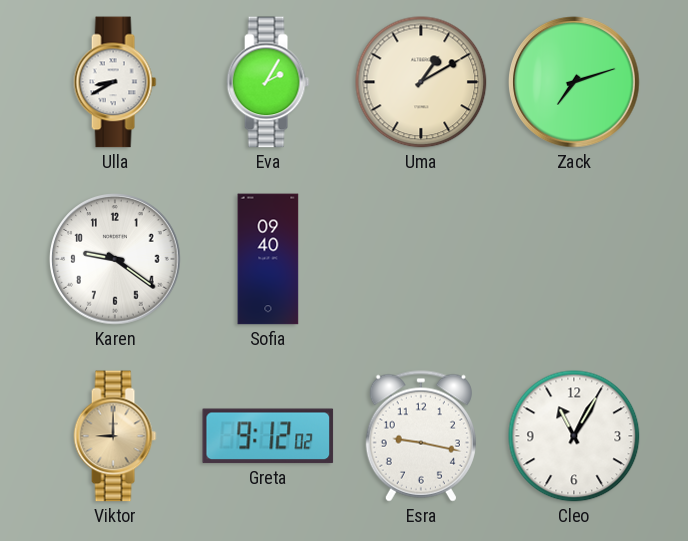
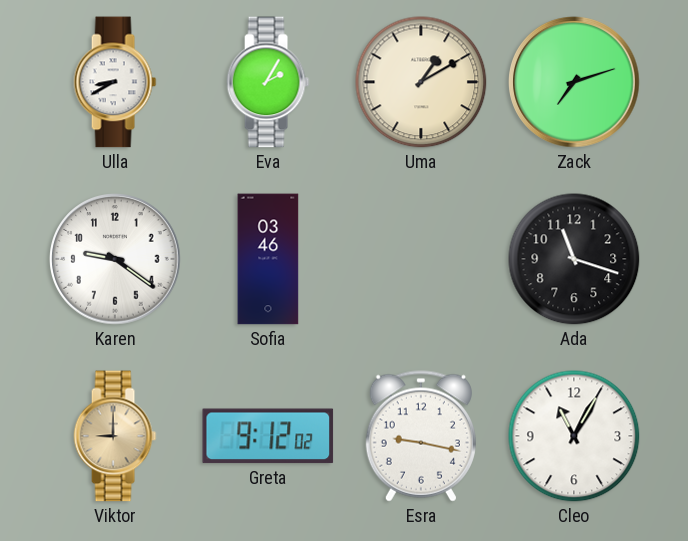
Sofia: 09:40 -> 03:46
Ada: none -> 11:18
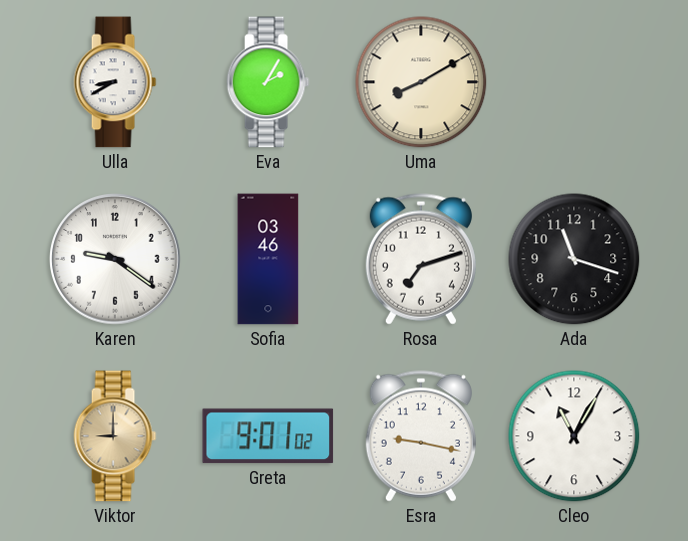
Uma: 1:10 -> 8:10
Zack: 7:12 -> none
Rosa: none -> 7:12
Greta: 9:12 -> 9:01
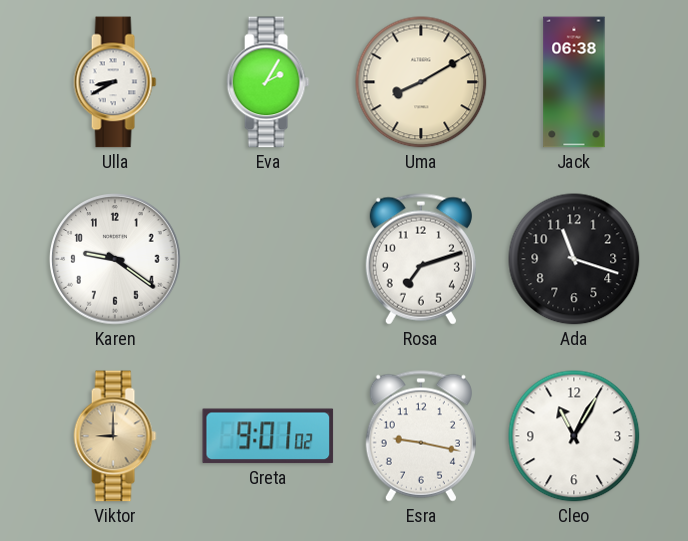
Jack: none -> 06:38
Sofia: 03:46 -> none
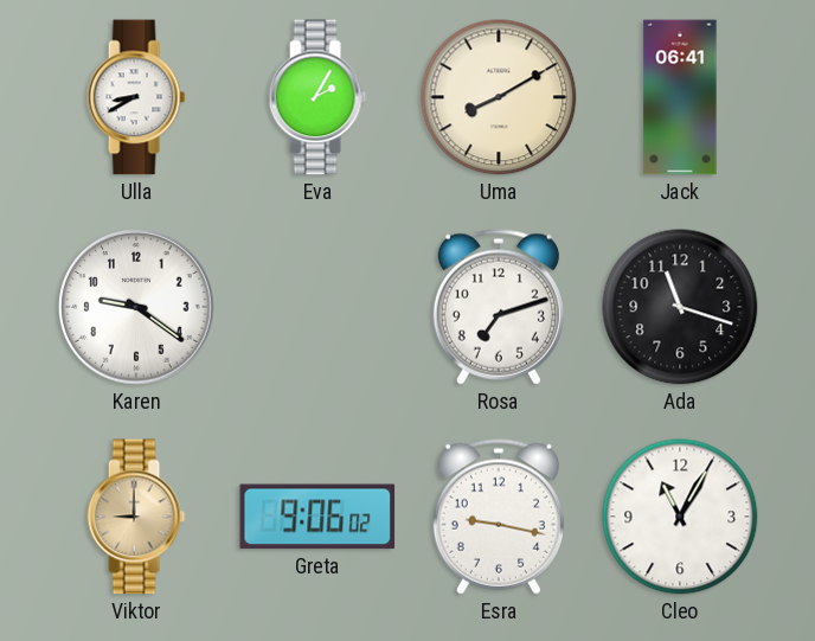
Jack: 06:38 -> 06:41
Greta: 9:01 -> 9:06
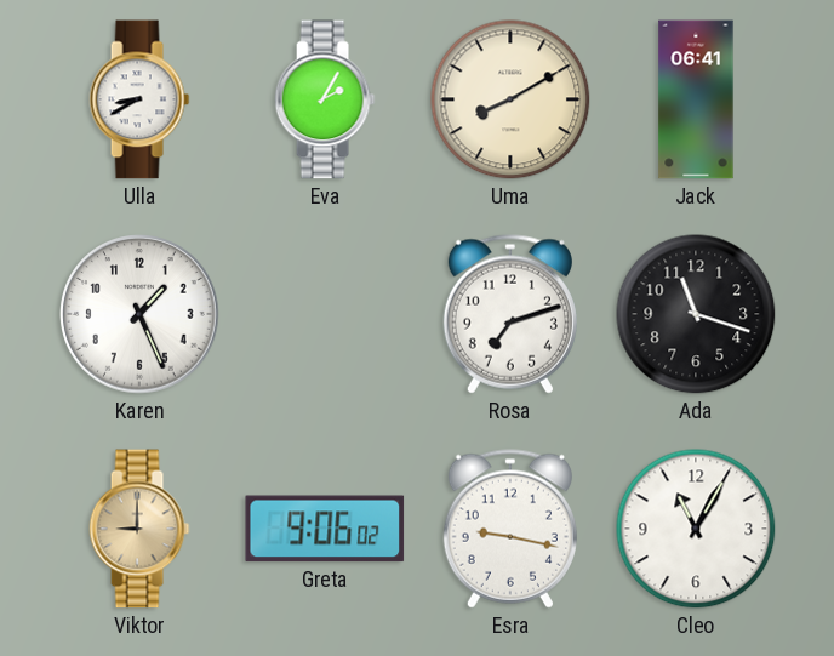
Karen: 9:21 -> 1:26
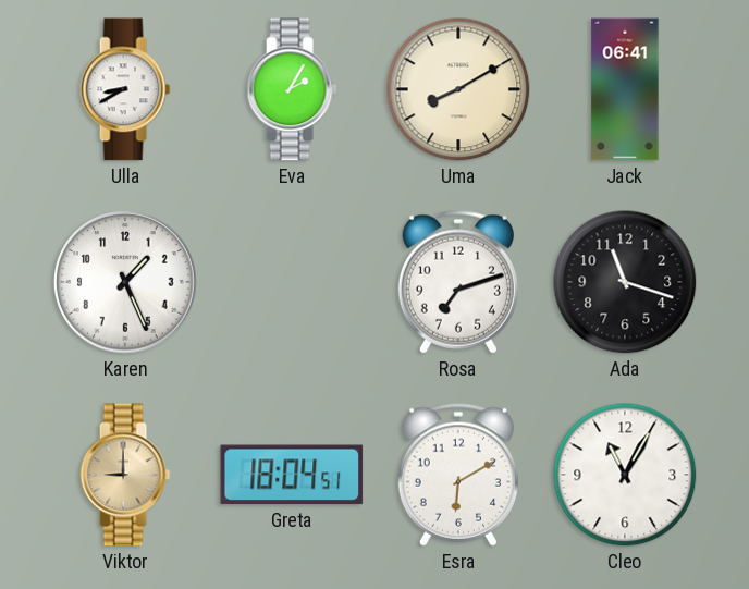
Greta: 9:06 -> 18:04
Esra: 9:17 -> 6:10
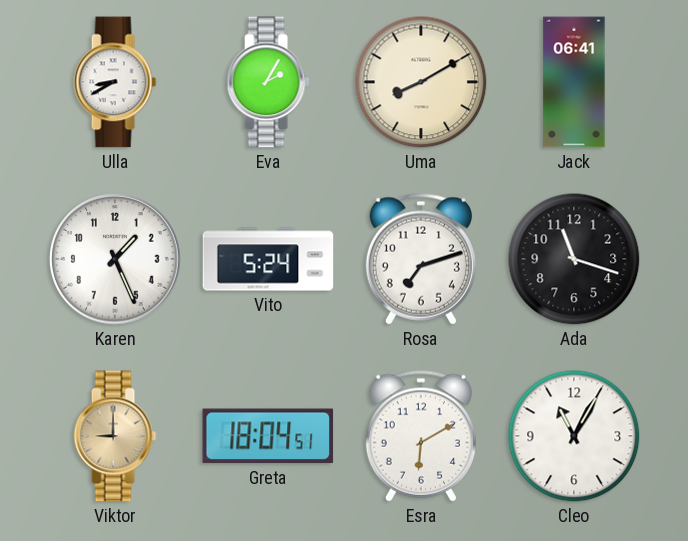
Vito: none -> 5:24
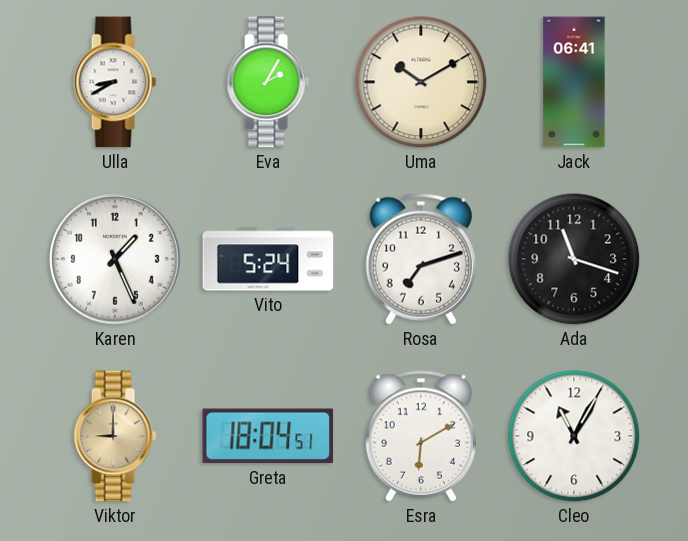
Uma: 8:10 -> 10:10
